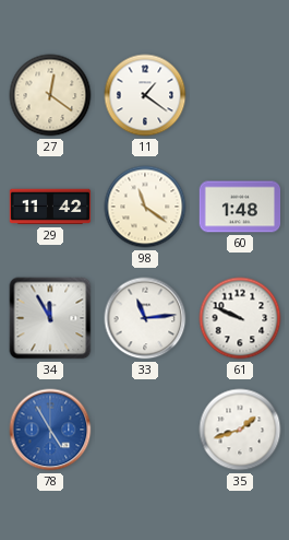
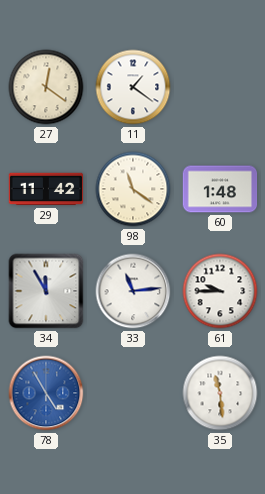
61: 9:49 -> 9:45
35: 1:42 -> 11:29
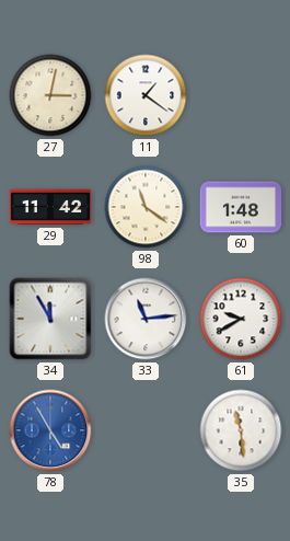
27: 12:21 -> 3:02
61: 9:45 -> 9:40
